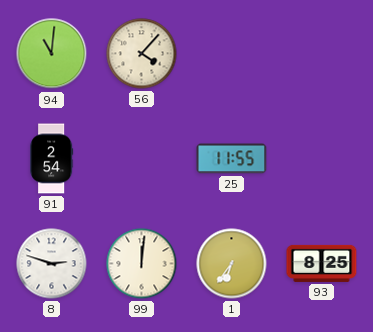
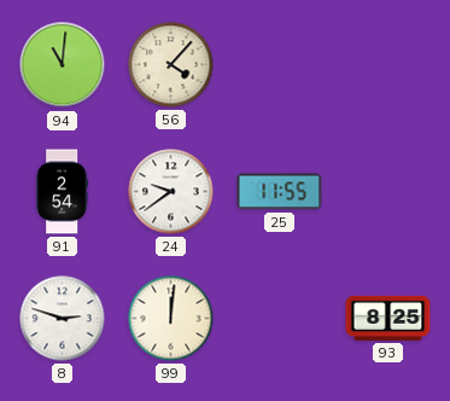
24: none -> 9:39
1: 6:36 -> none
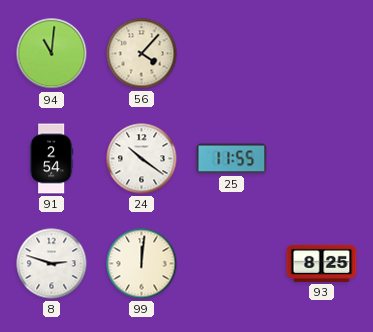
24: 9:39 -> 10:21
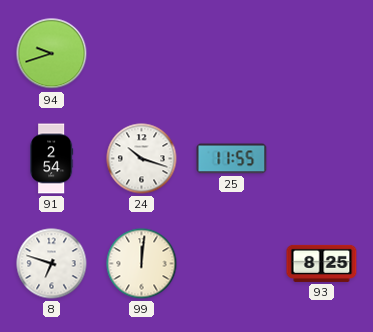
94: 11:01 -> 9:42
56: 4:07 -> none
24: 10:21 -> 10:18
8: 2:48 -> 6:48
